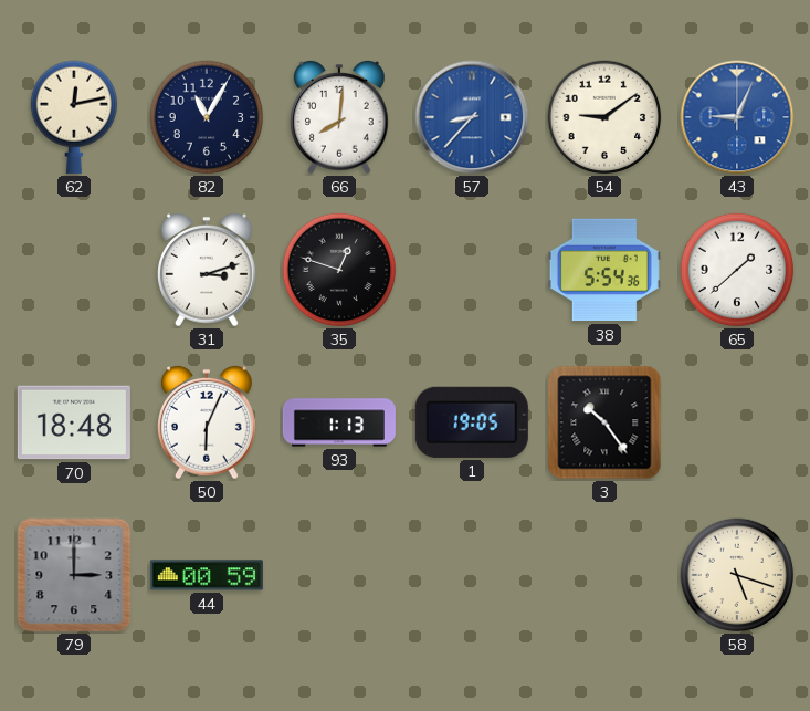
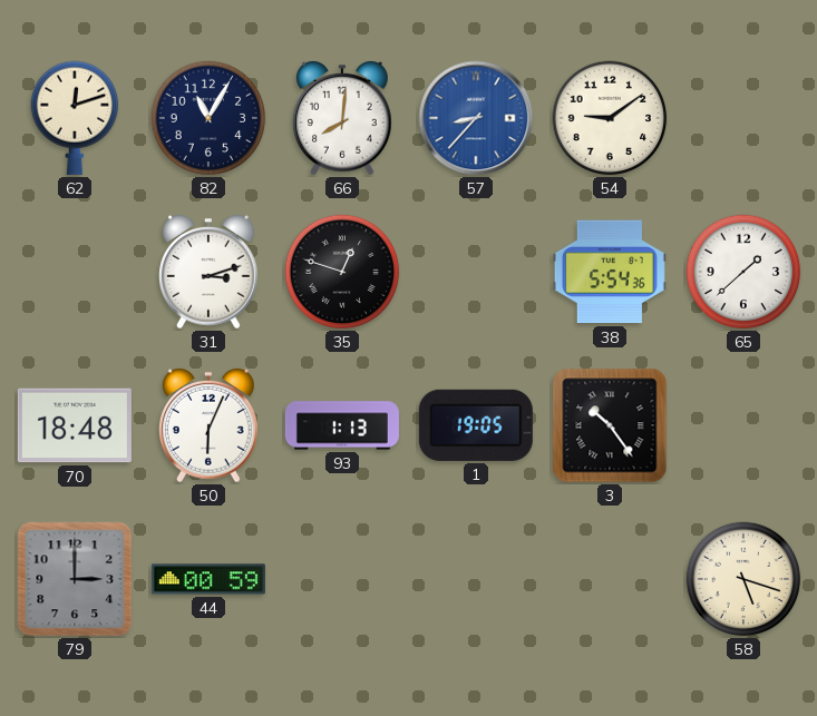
62: 12:13 -> 12:12
43: 9:04 -> none
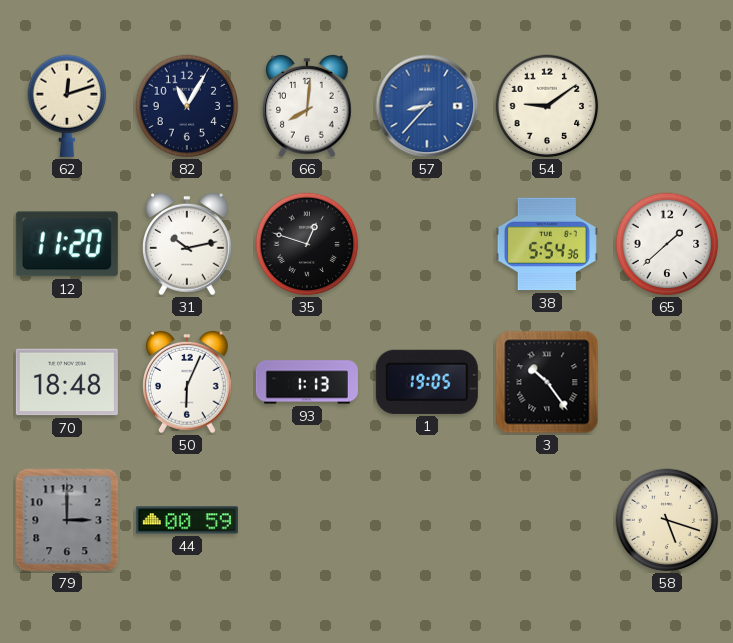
12: none -> 11:20
31: 3:12 -> 10:13
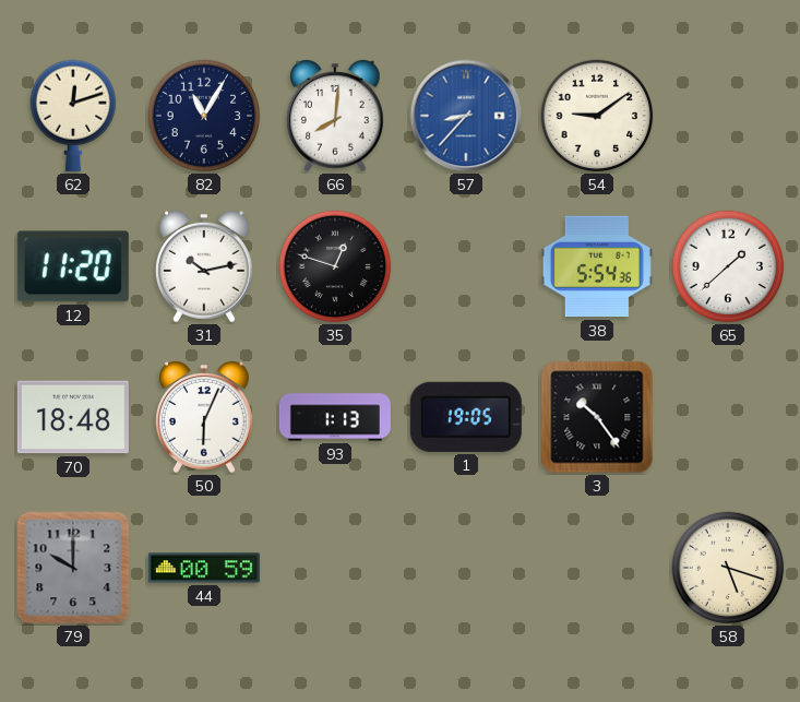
79: 3:00 -> 10:00
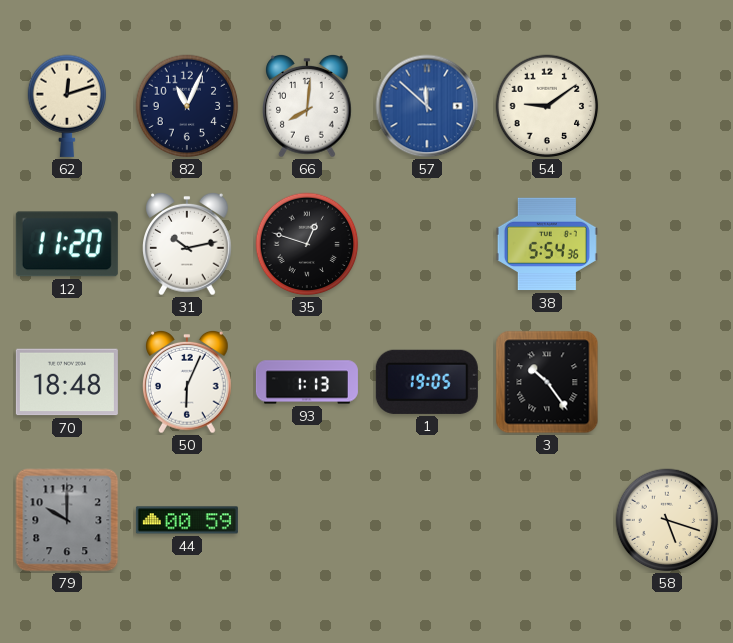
82: 11:05 -> 11:04
57: 8:37 -> 11:52
65: 1:38 -> none
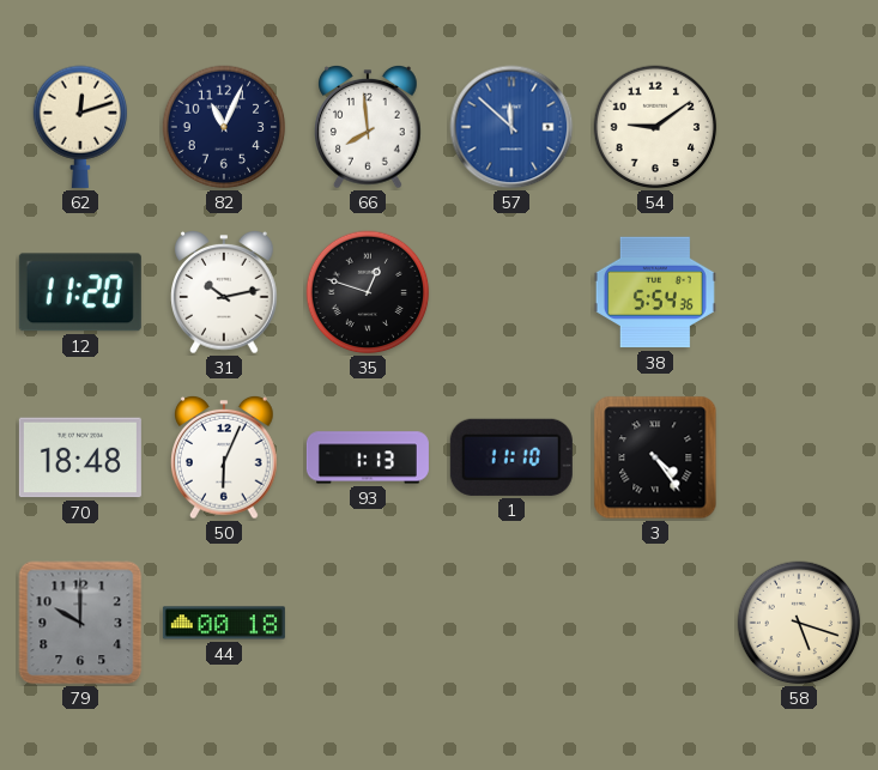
66: 8:01 -> 7:59
1: 19:05 -> 11:10
3: 10:24 -> 4:24
44: 00:59 -> 00:18
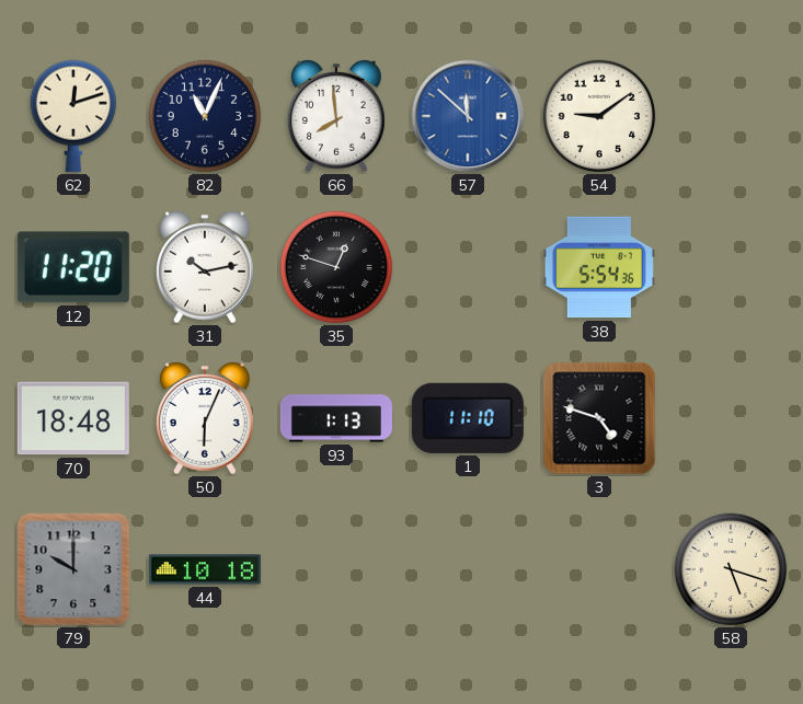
3: 4:24 -> 4:48
44: 00:18 -> 10:18
